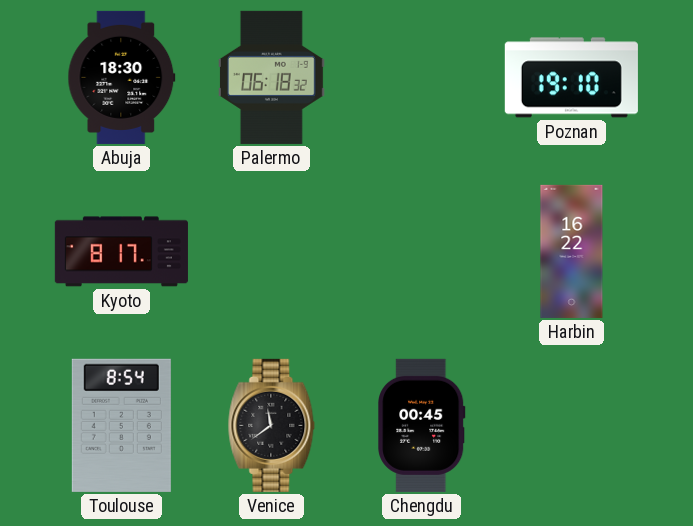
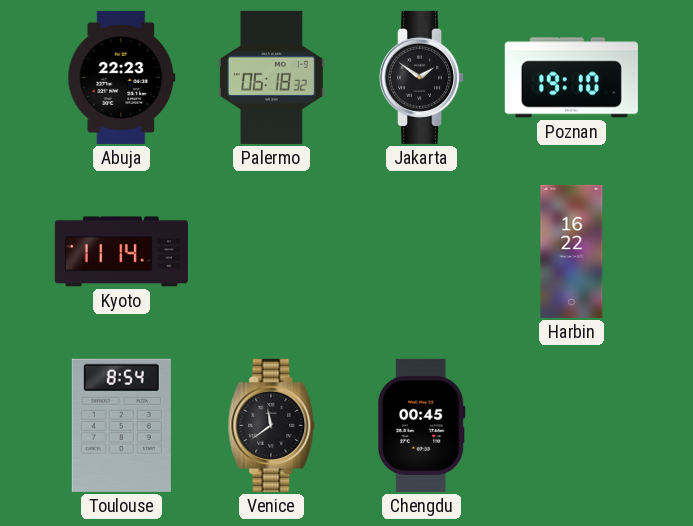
Abuja: 18:30 -> 22:23
Jakarta: none -> 1:51
Kyoto: 8:17 -> 11:14
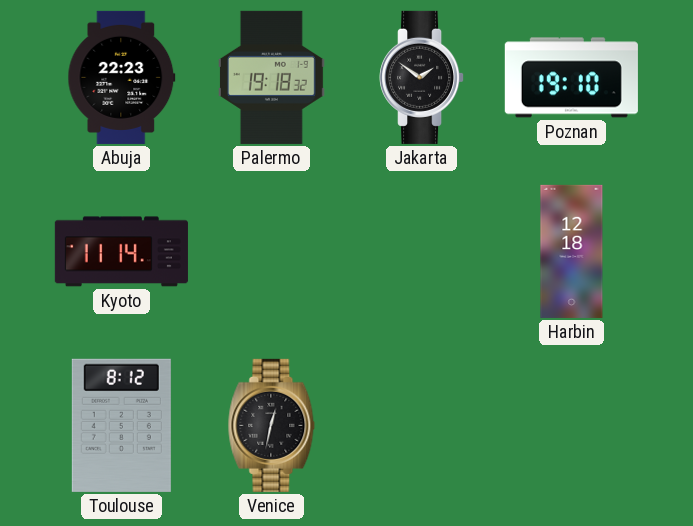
Palermo: 06:18 -> 19:18
Harbin: 16:22 -> 12:18
Toulouse: 8:54 -> 8:12
Venice: 11:39 -> 12:32
Chengdu: 00:45 -> none
